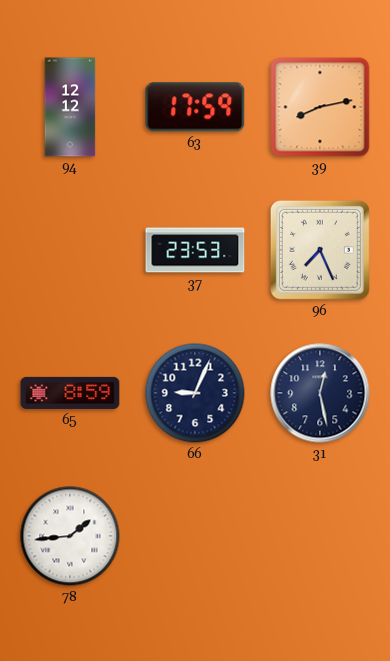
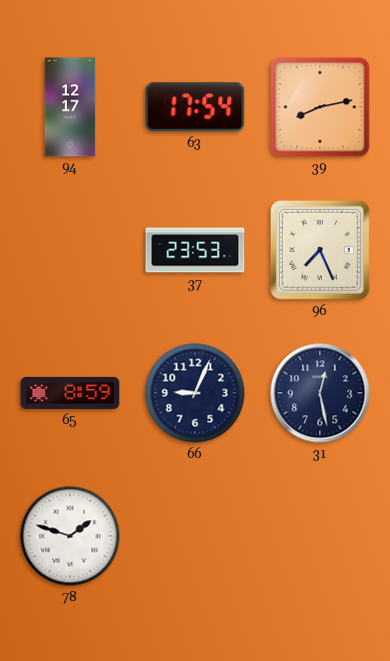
94: 12:12 -> 12:17
63: 17:59 -> 17:54
78: 1:44 -> 1:48
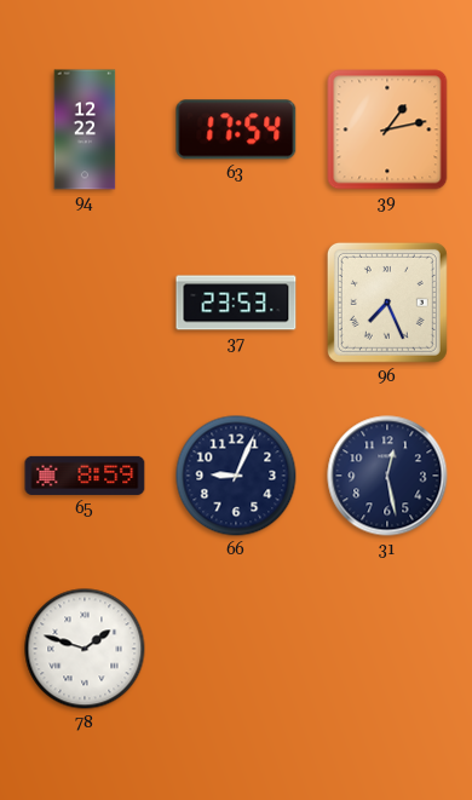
94: 12:17 -> 12:22
39: 8:13 -> 1:13
